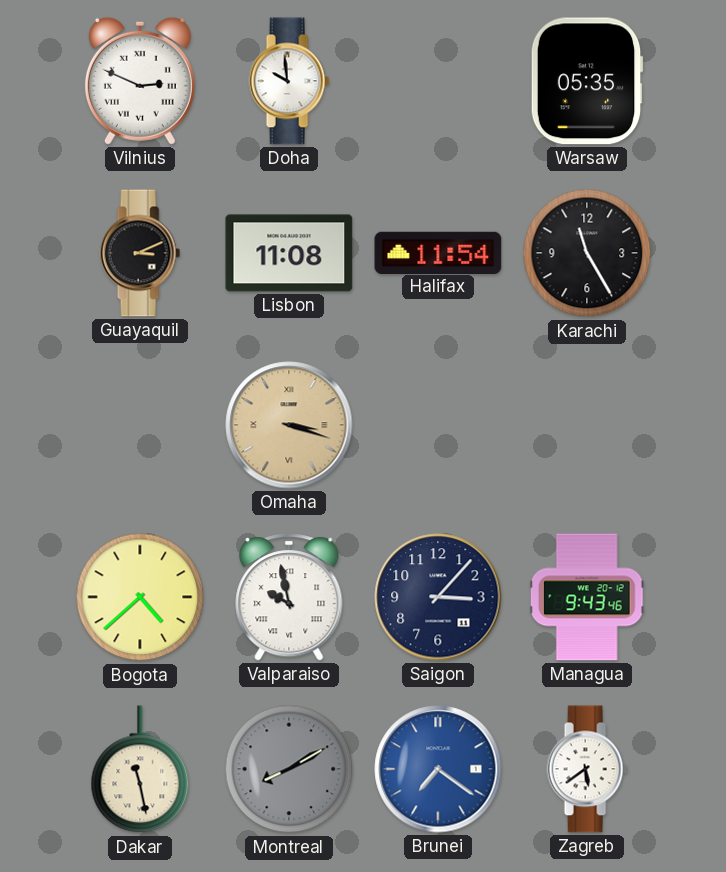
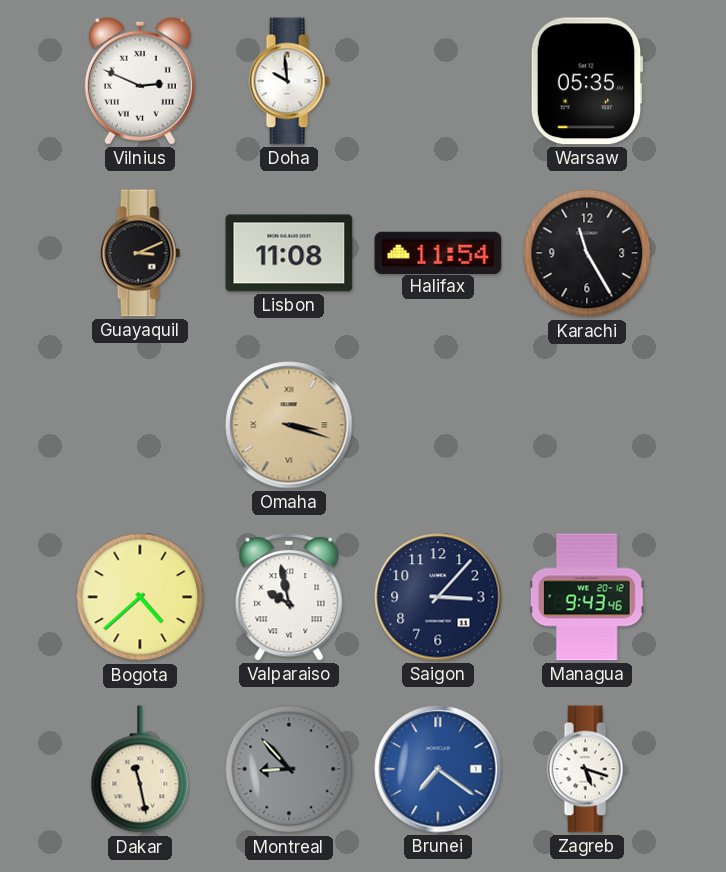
Montreal: 8:10 -> 8:53
Zagreb: 5:39 -> 5:18
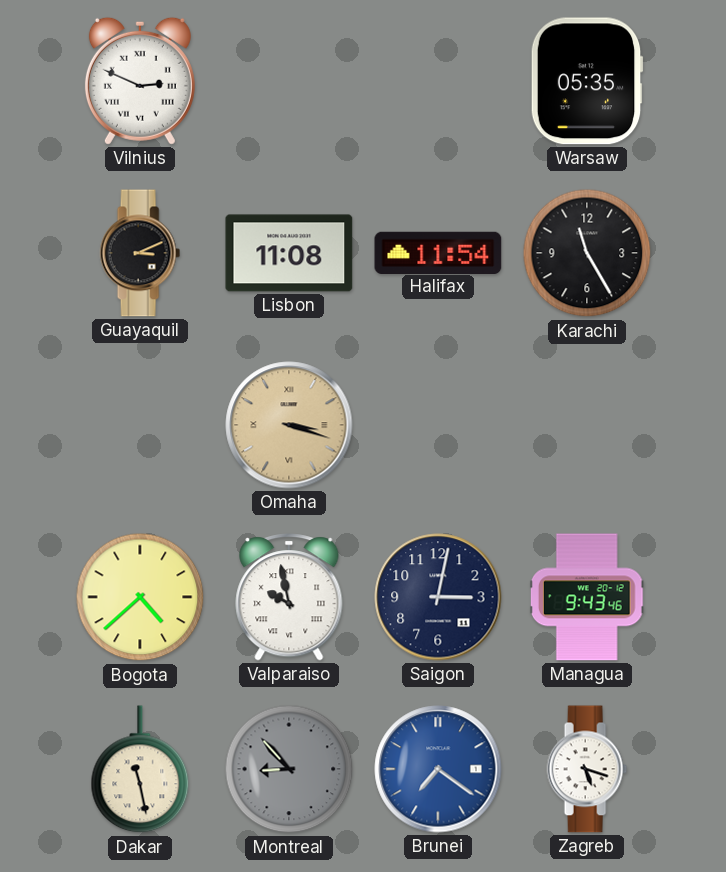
Doha: 9:59 -> none
Saigon: 3:07 -> 3:02
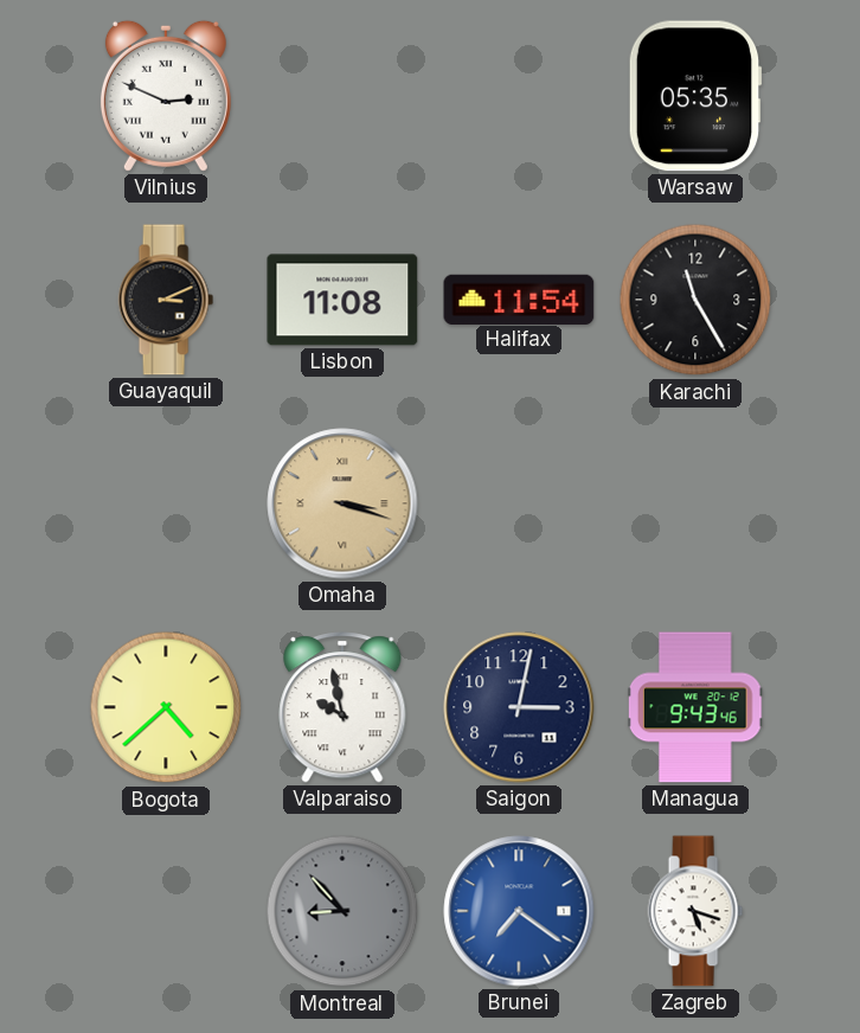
Dakar: 11:28 -> none
